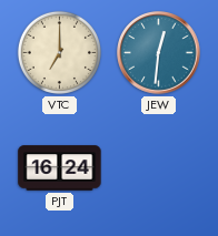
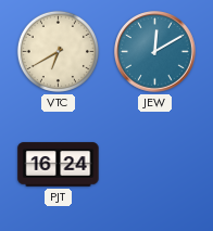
VTC: 7:00 -> 6:40
JEW: 12:31 -> 12:10
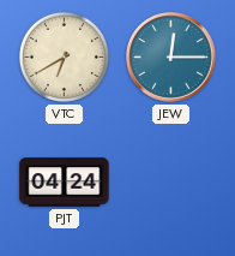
JEW: 12:10 -> 12:15
PJT: 16:24 -> 04:24
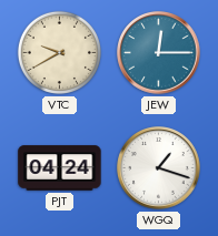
VTC: 6:40 -> 9:40
WGQ: none -> 1:18
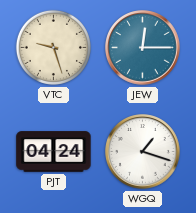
VTC: 9:40 -> 9:27
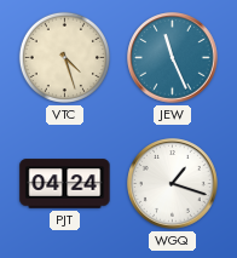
VTC: 9:27 -> 4:27
JEW: 12:15 -> 11:26
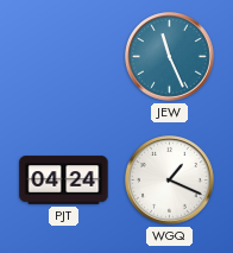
VTC: 4:27 -> none
WGQ: 1:18 -> 1:19
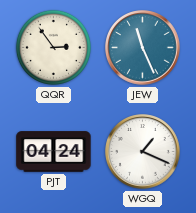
QQR: none -> 2:54
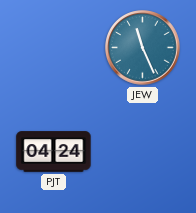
QQR: 2:54 -> none
WGQ: 1:19 -> none
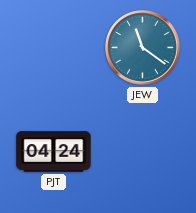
JEW: 11:26 -> 11:21
